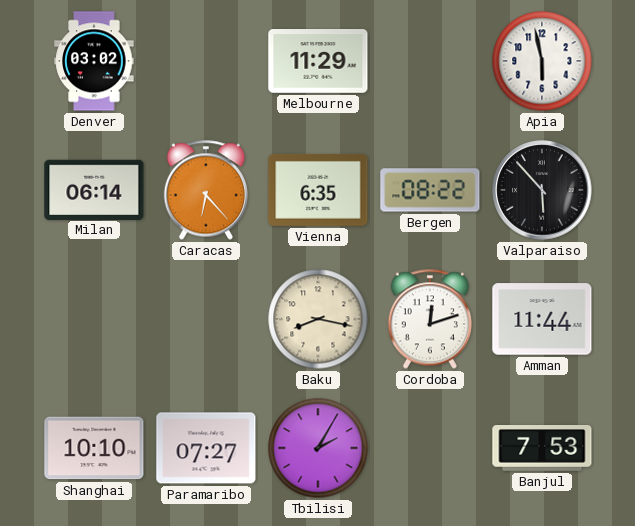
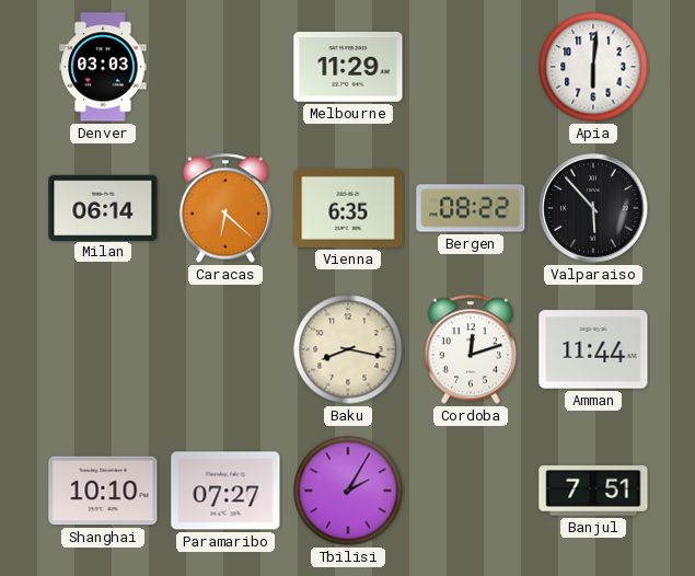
Denver: 03:02 -> 03:03
Apia: 5:58 -> 6:01
Caracas: 6:23 -> 6:22
Banjul: 7:53 -> 7:51
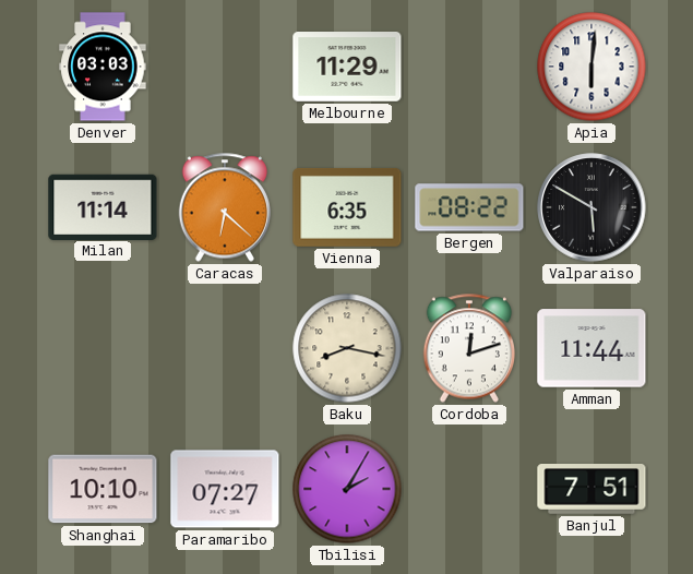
Milan: 06:14 -> 11:14
Valparaiso: 5:53 -> 5:50
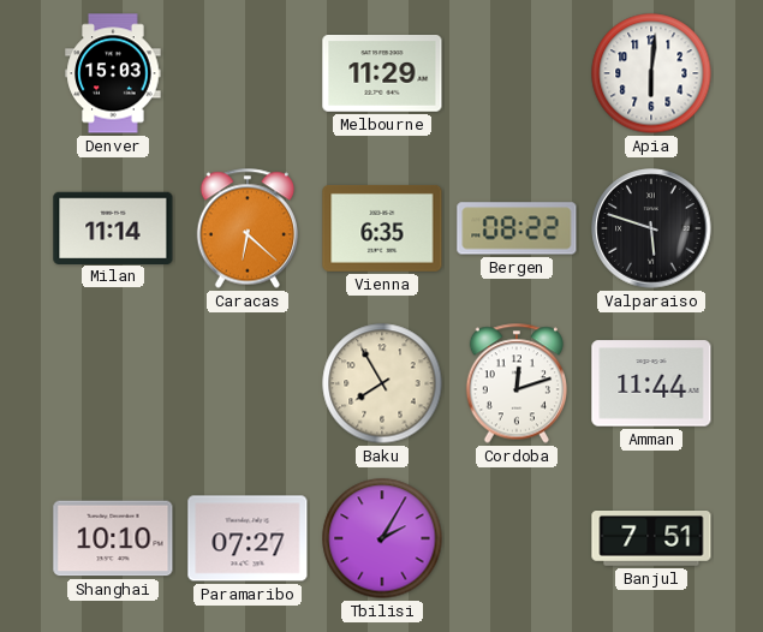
Denver: 03:03 -> 15:03
Valparaiso: 5:50 -> 5:48
Baku: 8:17 -> 7:55
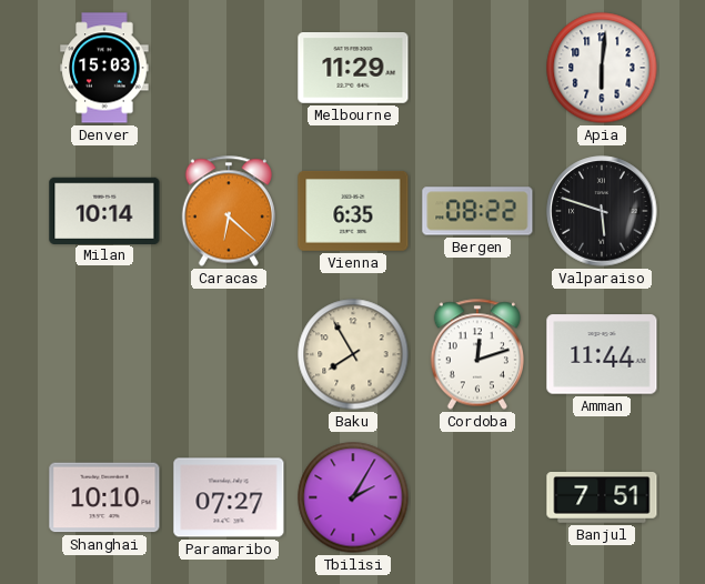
Milan: 11:14 -> 10:14
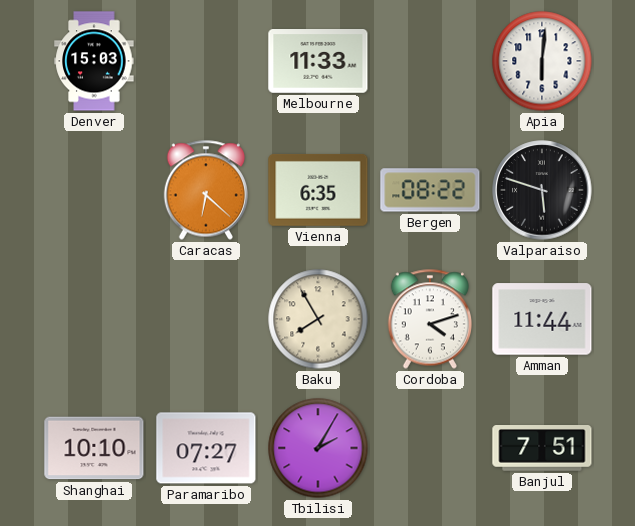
Melbourne: 11:29 -> 11:33
Milan: 10:14 -> none
Cordoba: 12:12 -> 4:12
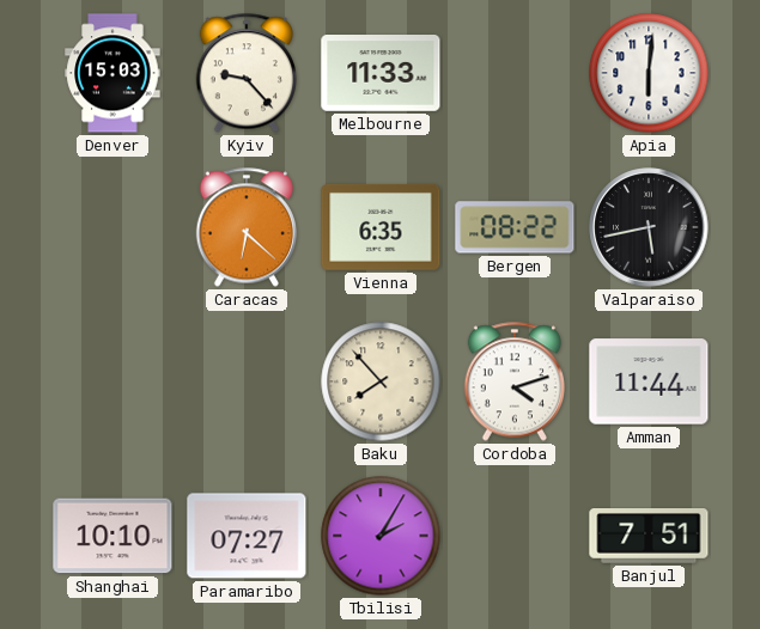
Kyiv: none -> 9:23
Valparaiso: 5:48 -> 5:43
Baku: 7:55 -> 7:53
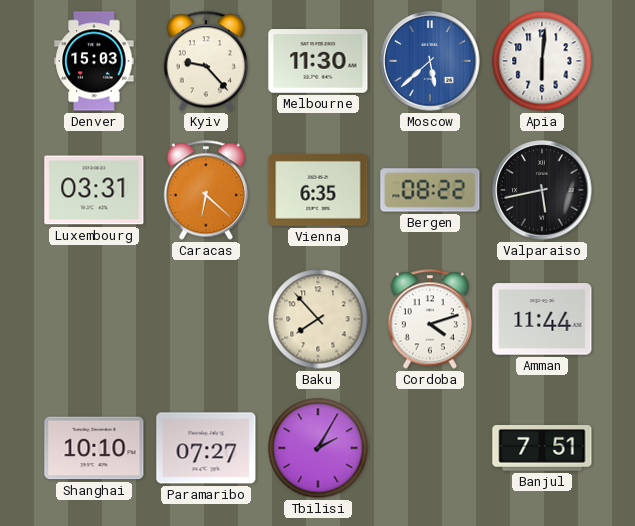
Melbourne: 11:33 -> 11:30
Moscow: none -> 5:38
Luxembourg: none -> 03:31
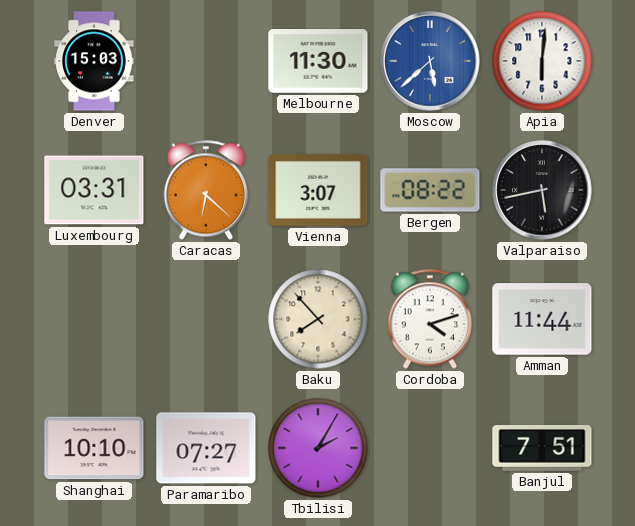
Kyiv: 9:23 -> none
Vienna: 6:35 -> 3:07
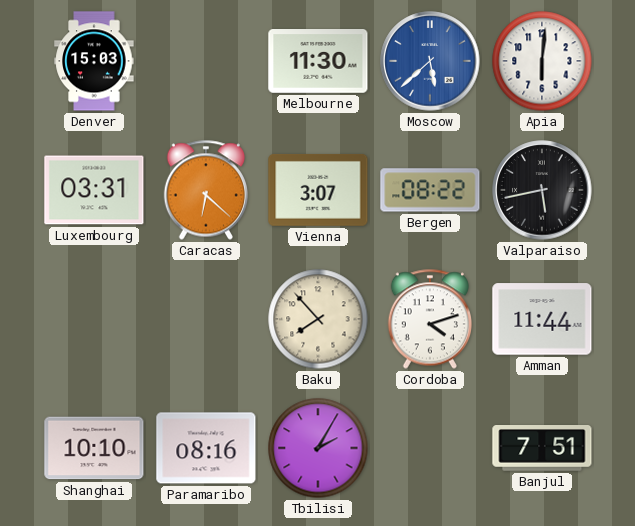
Paramaribo: 07:27 -> 08:16
